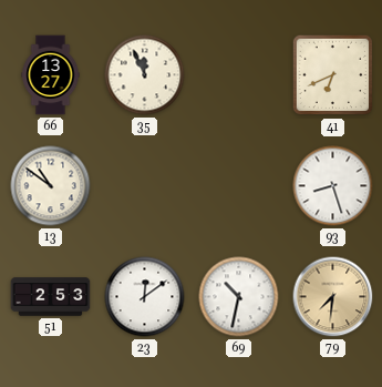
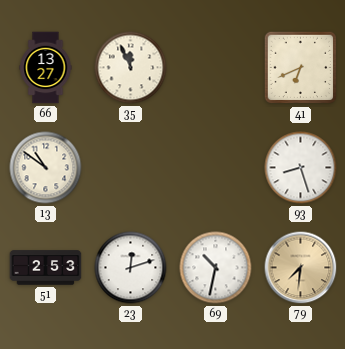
23: 12:09 -> 12:12
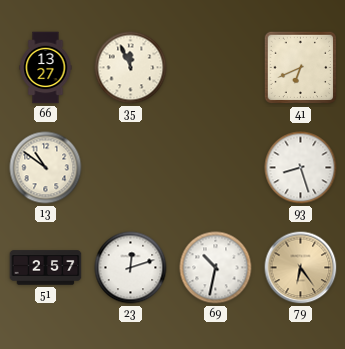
51: 2:53 -> 2:57
79: 7:31 -> 6:24
